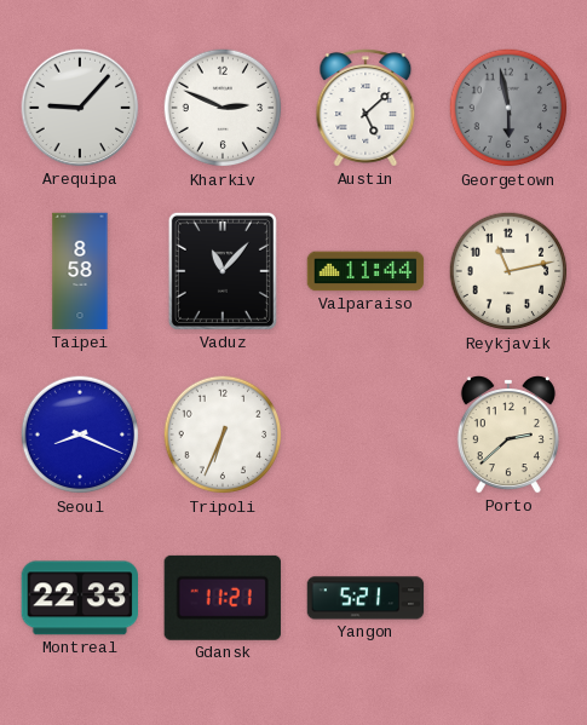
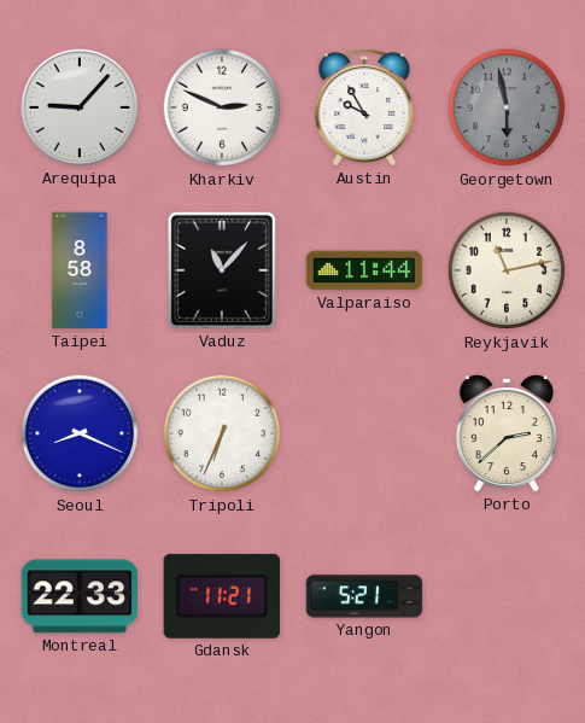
Austin: 5:08 -> 9:55
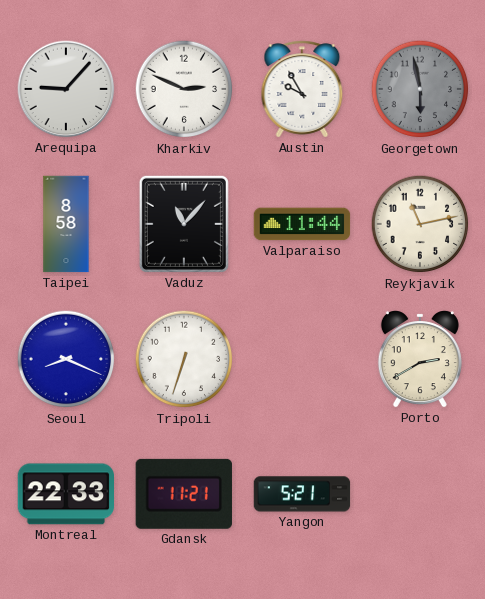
Tripoli: 6:34 -> 6:33
Porto: 2:38 -> 2:40
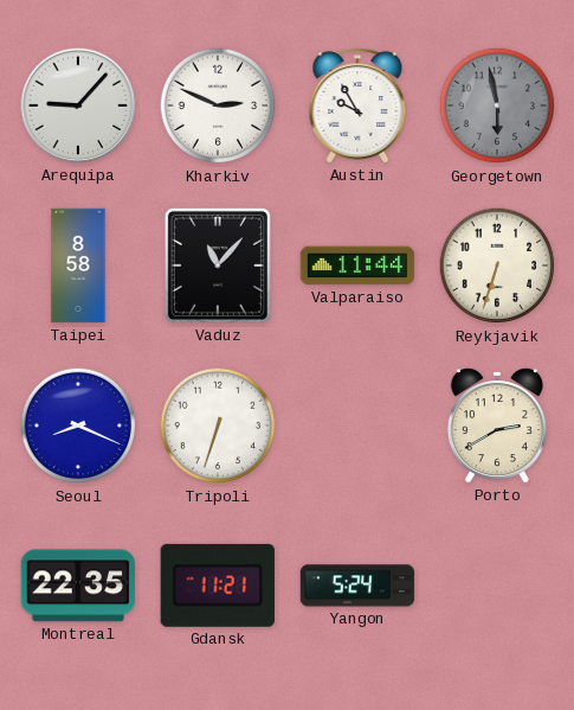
Reykjavik: 11:13 -> 6:33
Montreal: 22:33 -> 22:35
Yangon: 5:21 -> 5:24
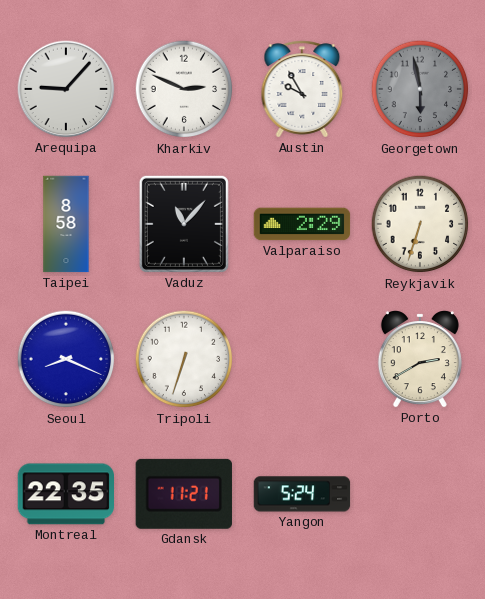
Valparaiso: 11:44 -> 2:29
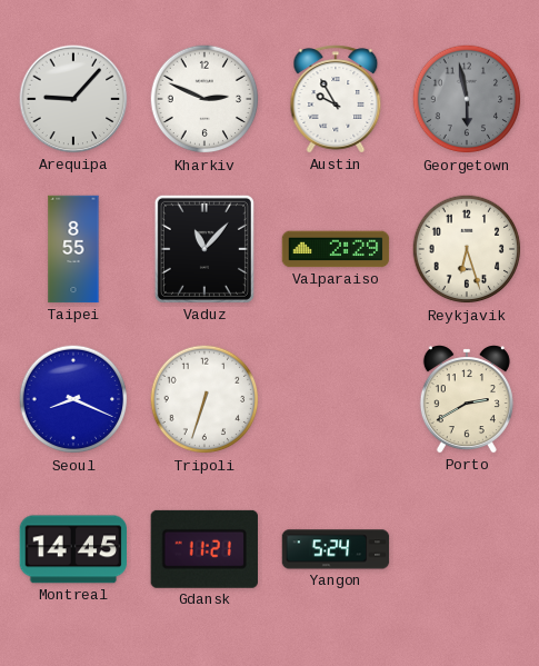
Taipei: 8:58 -> 8:55
Reykjavik: 6:33 -> 6:27
Montreal: 22:35 -> 14:45
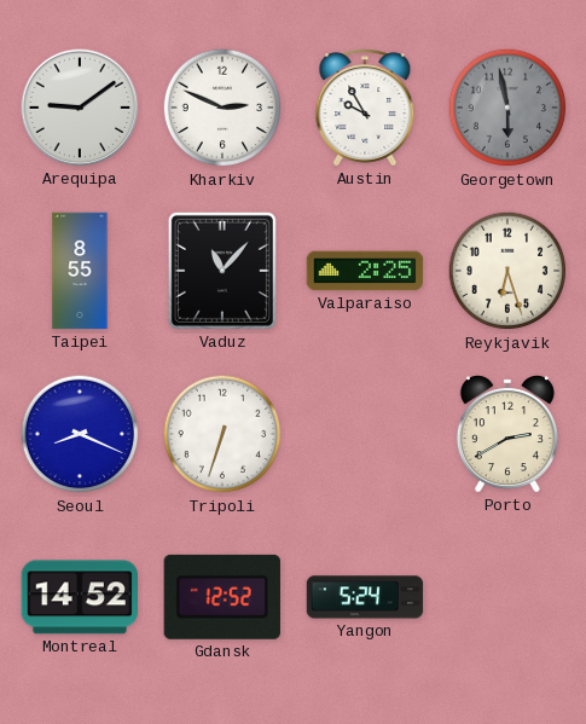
Arequipa: 9:07 -> 9:09
Valparaiso: 2:29 -> 2:25
Montreal: 14:45 -> 14:52
Gdansk: 11:21 -> 12:52
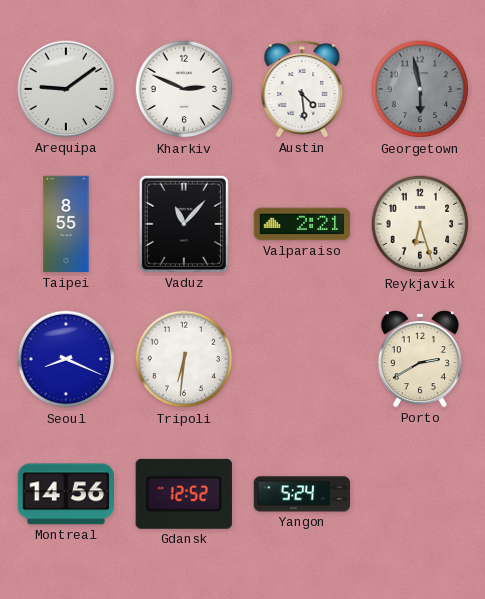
Austin: 9:55 -> 4:29
Valparaiso: 2:25 -> 2:21
Tripoli: 6:33 -> 6:31
Montreal: 14:52 -> 14:56
